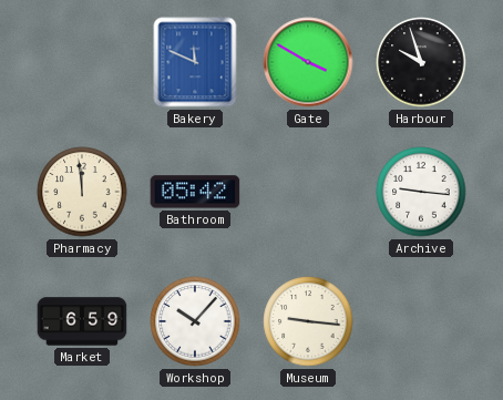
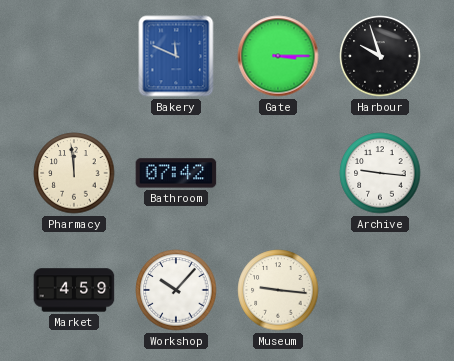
Gate: 3:50 -> 3:15
Bathroom: 05:42 -> 07:42
Market: 6:59 -> 4:59
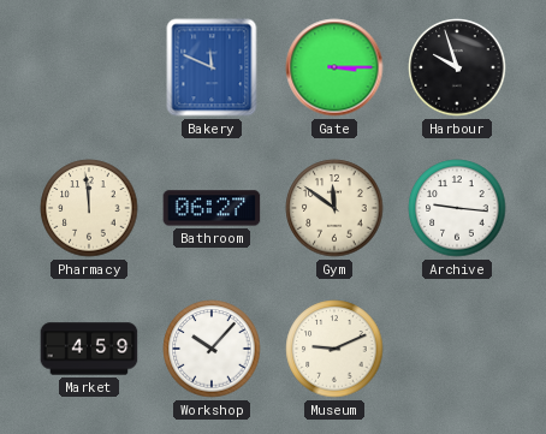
Bathroom: 07:42 -> 06:27
Gym: none -> 11:51
Museum: 9:16 -> 9:11
